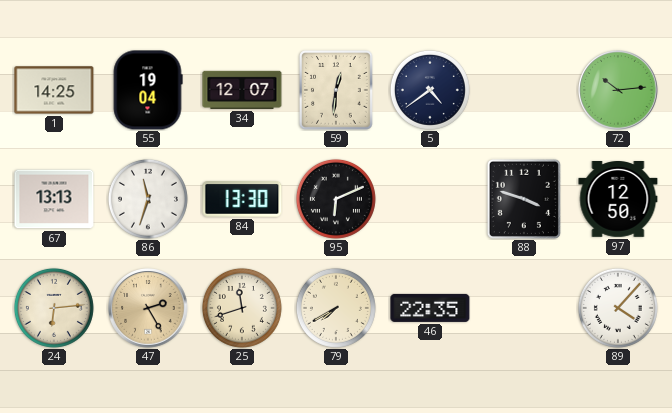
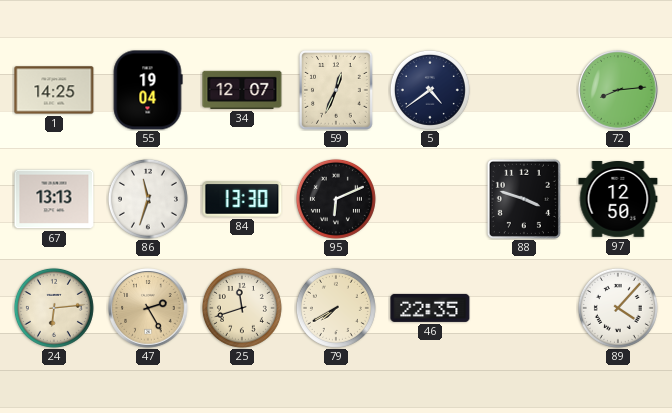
59: 12:31 -> 12:34
72: 10:14 -> 8:14
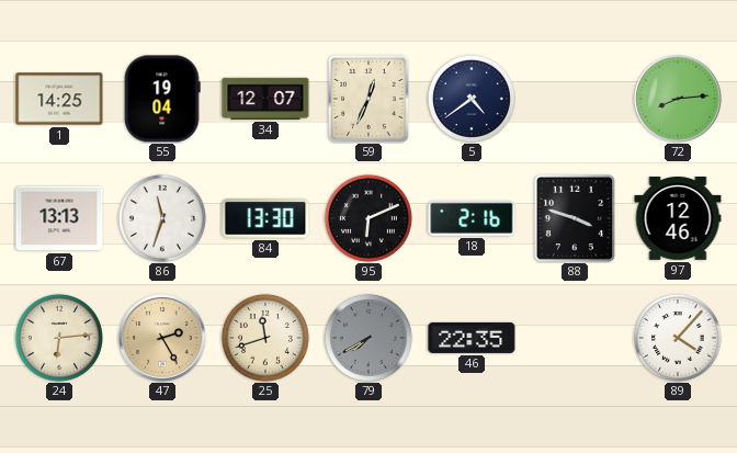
18: none -> 2:16
97: 12:50 -> 12:46
79 dial: cream -> grey
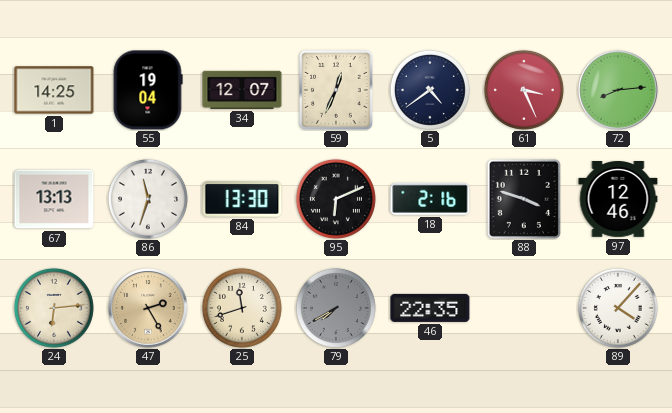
61: none -> 3:26
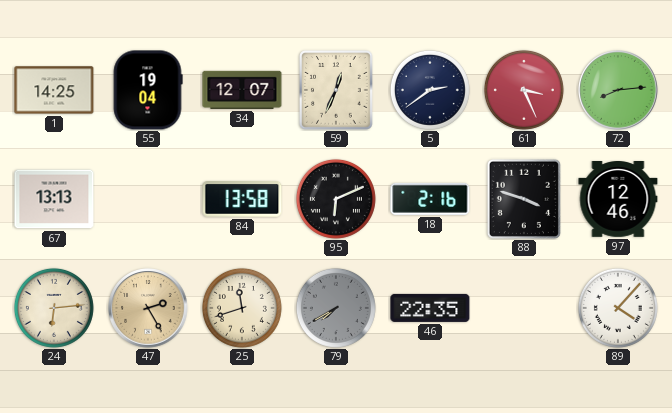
5: 4:39 -> 2:39
86: 11:33 -> none
84: 13:30 -> 13:58
